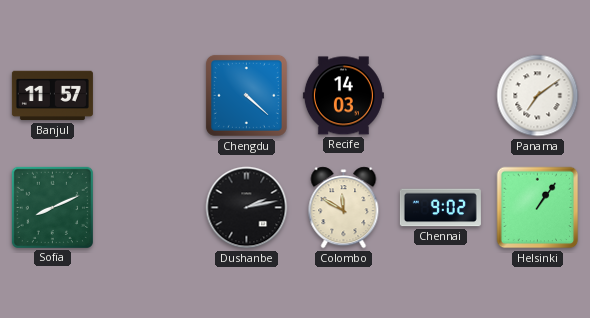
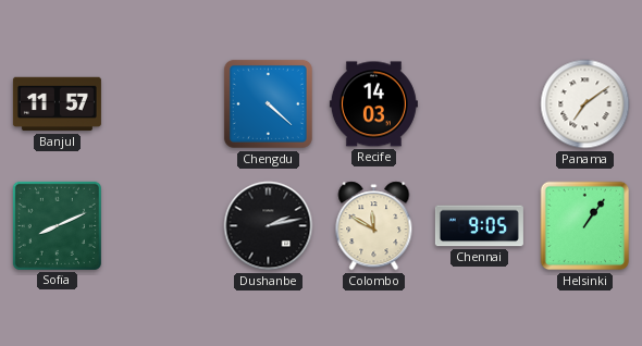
Chennai: 9:02 -> 9:05
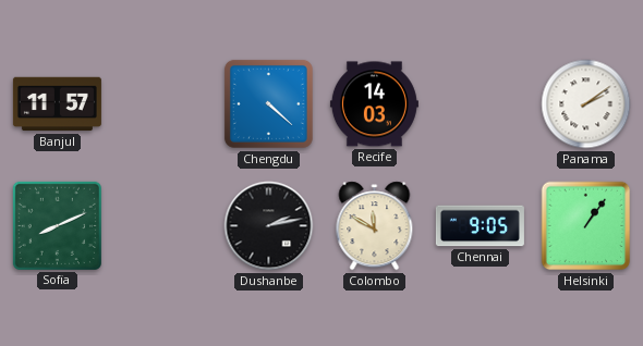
Panama: 7:09 -> 2:09
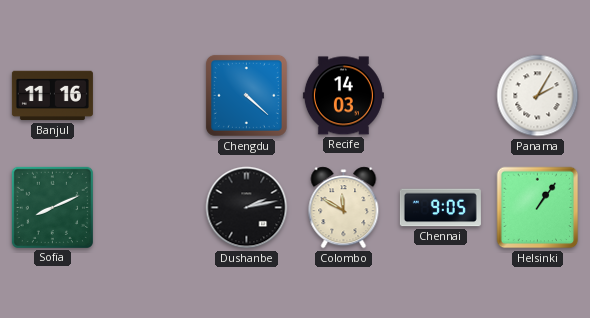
Banjul: 11:57 -> 11:16
Panama: 2:09 -> 2:05
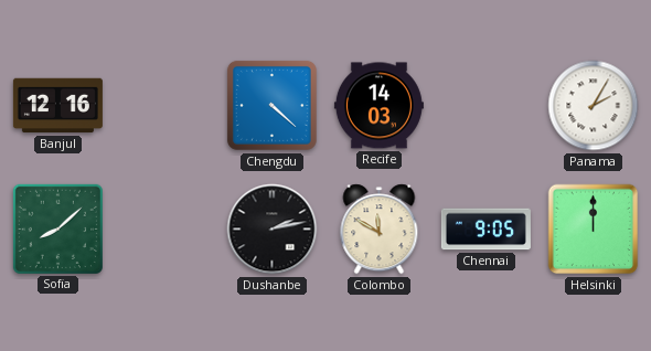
Banjul: 11:16 -> 12:16
Sofia: 8:11 -> 8:08
Helsinki: 1:06 -> 12:00
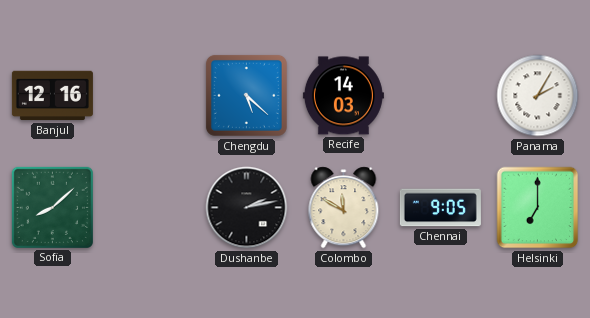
Chengdu: 4:22 -> 5:22
Helsinki: 12:00 -> 7:00
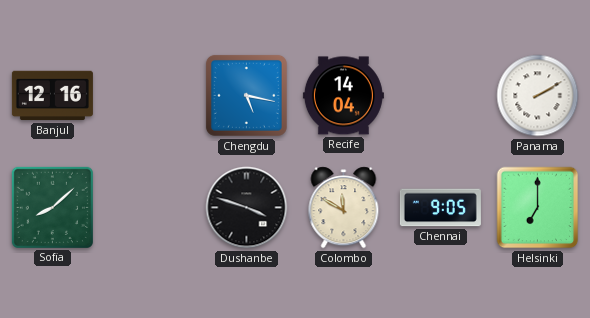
Chengdu: 5:22 -> 5:17
Recife: 14:03 -> 14:04
Panama: 2:05 -> 2:10
Dushanbe: 2:13 -> 3:48
